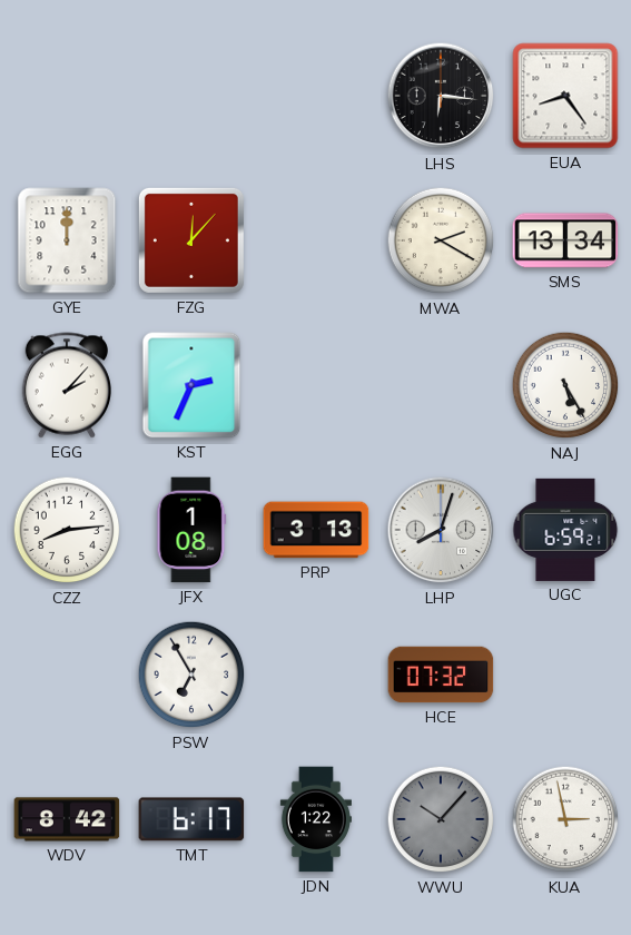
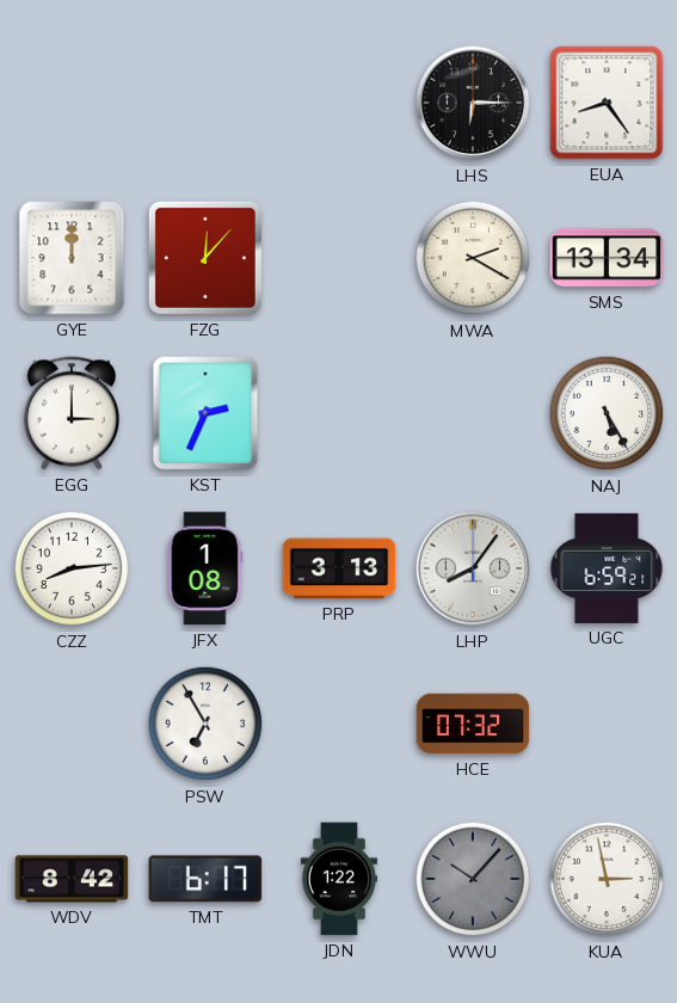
LHS: 6:16 -> 6:15
EGG: 2:07 -> 3:00
LHP: 8:03 -> 8:06
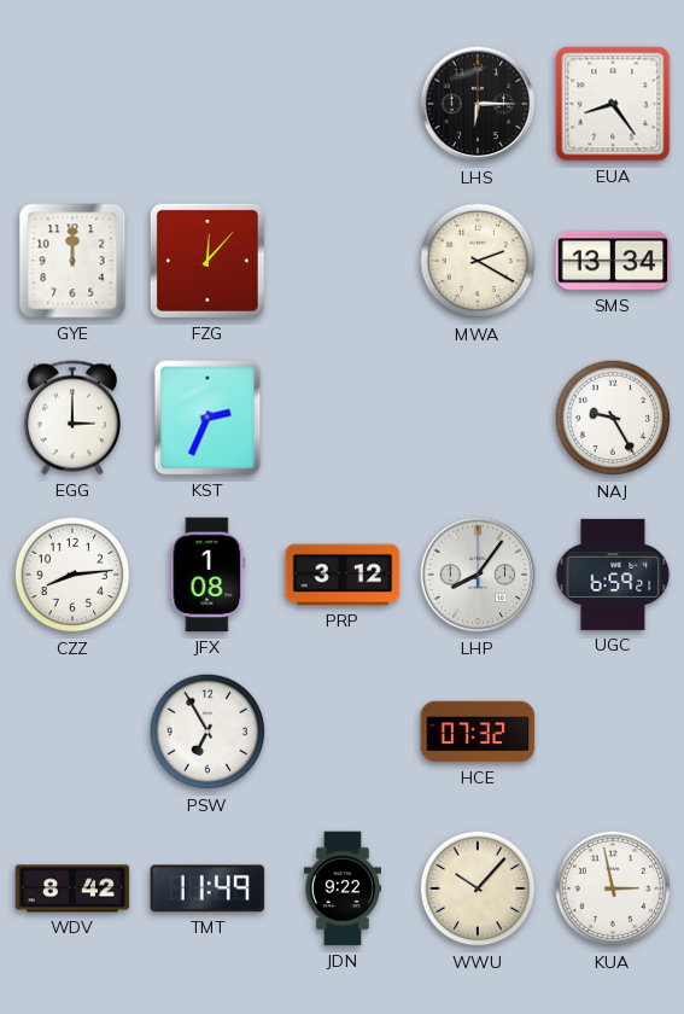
NAJ: 5:25 -> 9:25
PRP: 3:13 -> 3:12
TMT: 6:17 -> 11:49
JDN: 1:22 -> 9:22
WWU dial: grey -> cream
